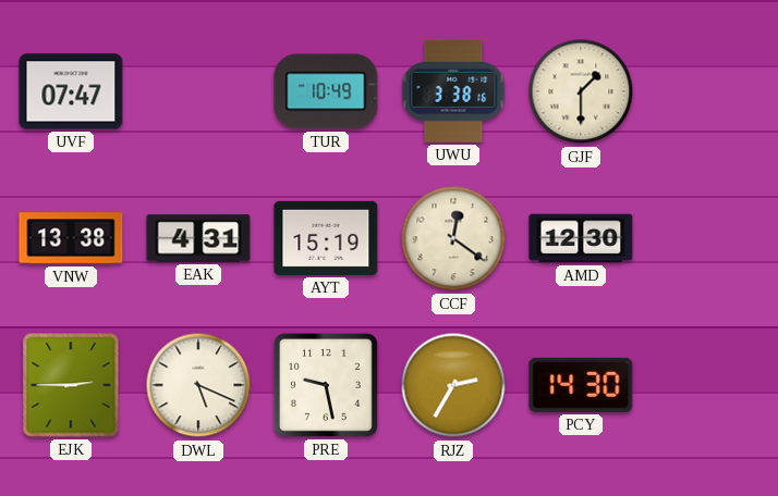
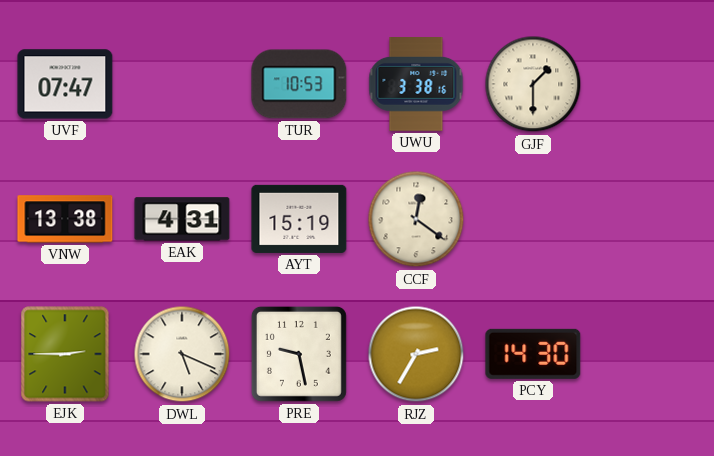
TUR: 10:49 -> 10:53
AMD: 12:30 -> none
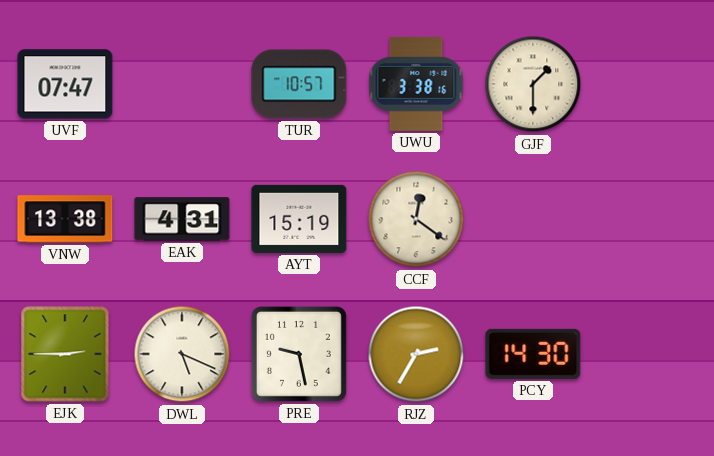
TUR: 10:53 -> 10:57
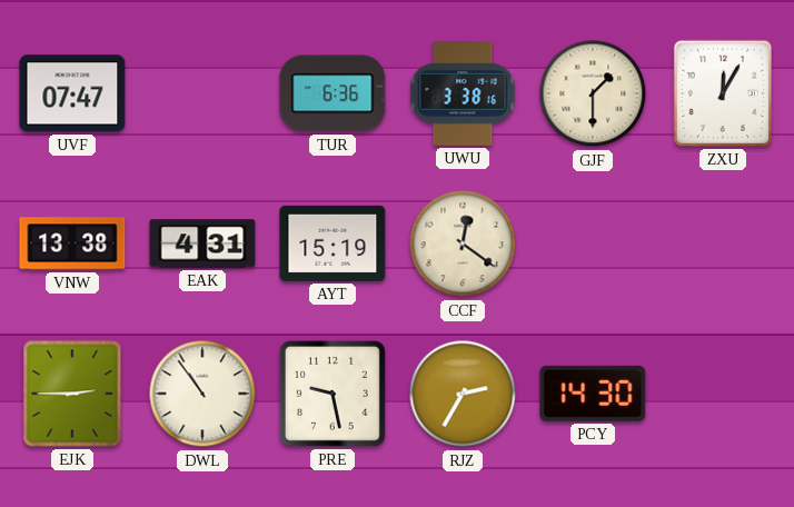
TUR: 10:57 -> 6:36
ZXU: none -> 12:05
DWL: 5:19 -> 10:54
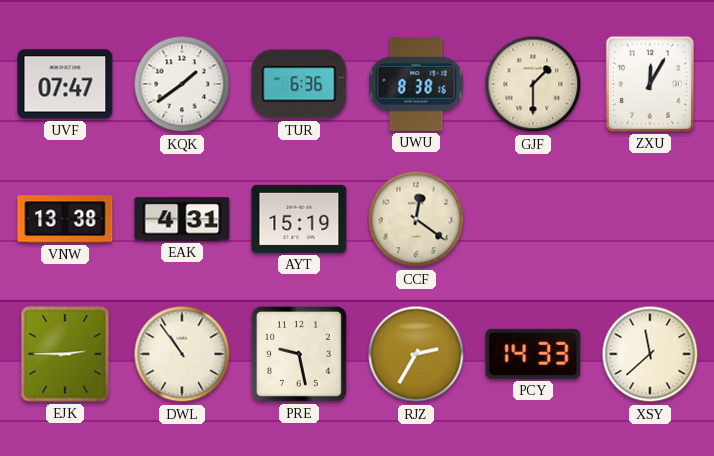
KQK: none -> 1:39
UWU: 3:38 -> 8:38
PCY: 14:30 -> 14:33
XSY: none -> 11:38
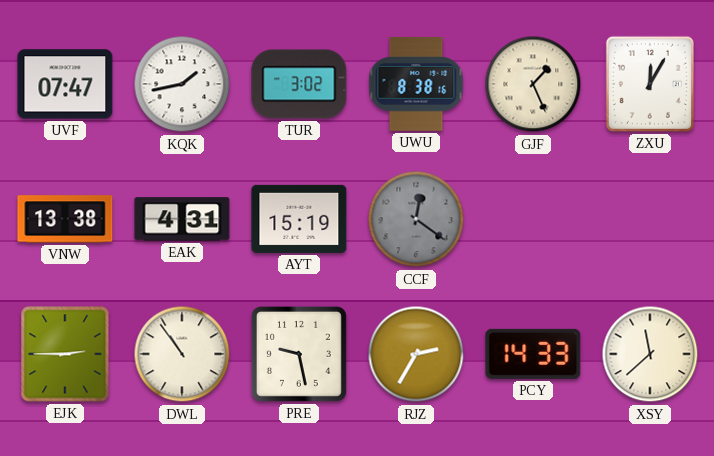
KQK: 1:39 -> 1:43
TUR: 6:36 -> 3:02
GJF: 1:30 -> 1:26
CCF dial: cream -> grey
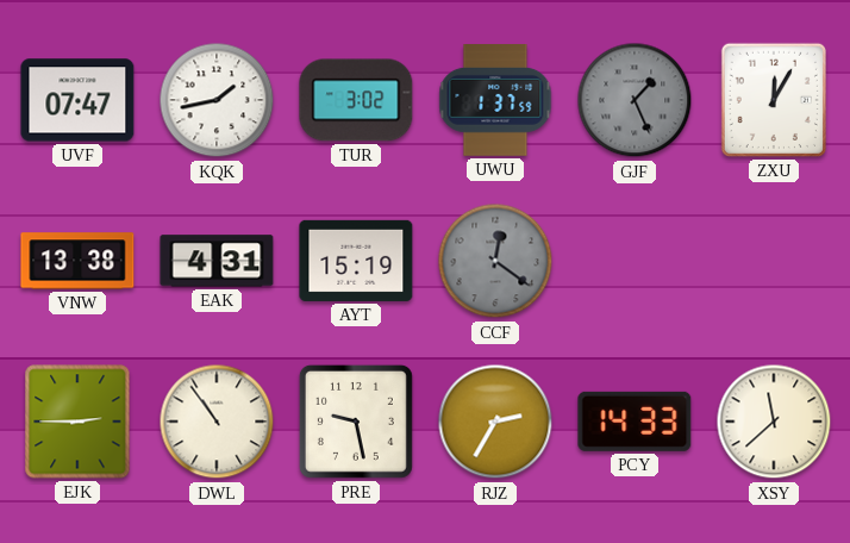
UWU: 8:38 -> 1:37
GJF dial: cream -> grey
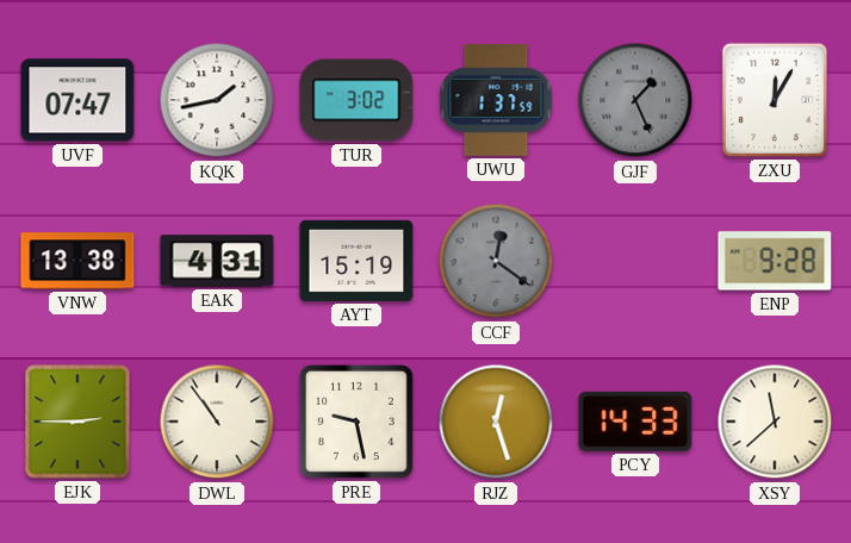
ENP: none -> 9:28
RJZ: 2:35 -> 12:27
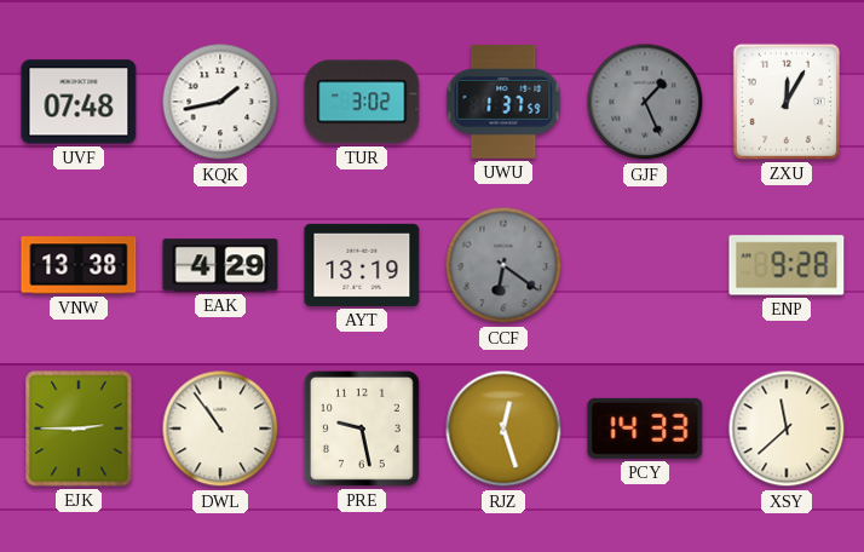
UVF: 07:47 -> 07:48
EAK: 4:31 -> 4:29
AYT: 15:19 -> 13:19
CCF: 12:21 -> 6:21
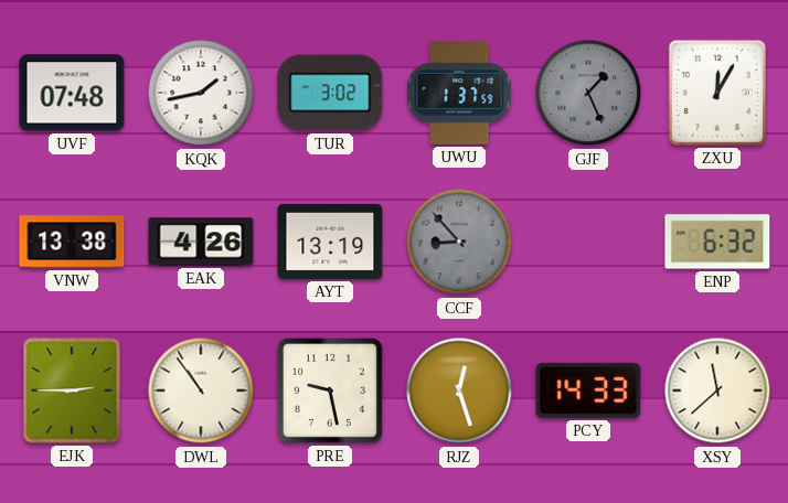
EAK: 4:29 -> 4:26
CCF: 6:21 -> 8:53
ENP: 9:28 -> 6:32
